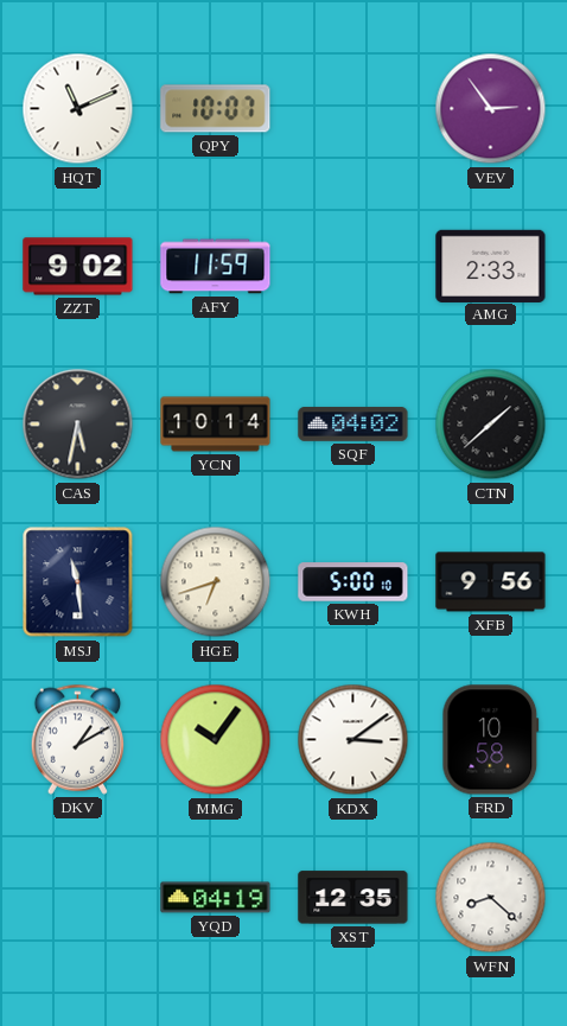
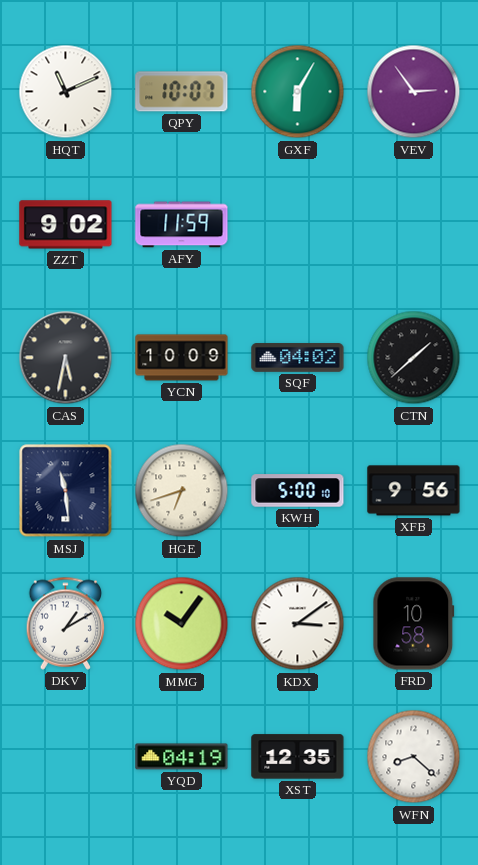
GXF: none -> 6:05
AMG: 2:33 -> none
YCN: 10:14 -> 10:09
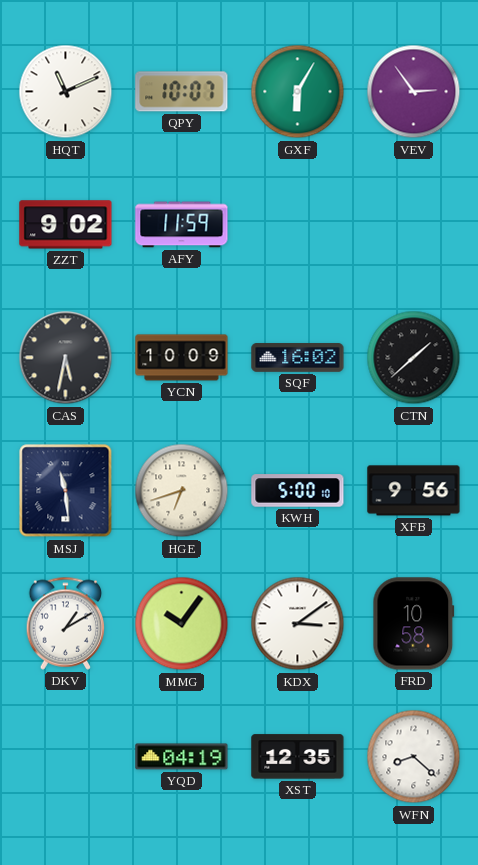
SQF: 04:02 -> 16:02
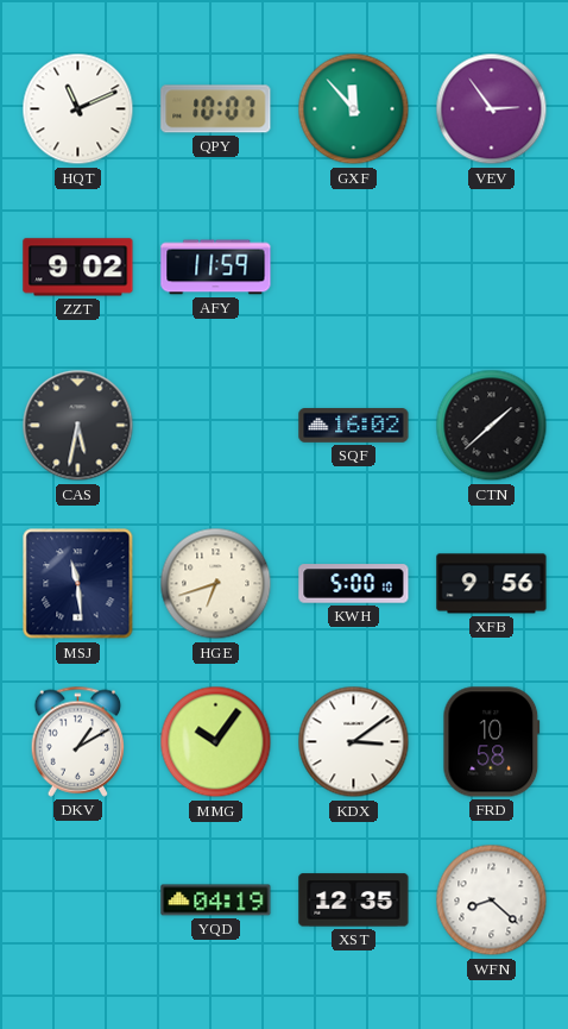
GXF: 6:05 -> 11:53
YCN: 10:09 -> none
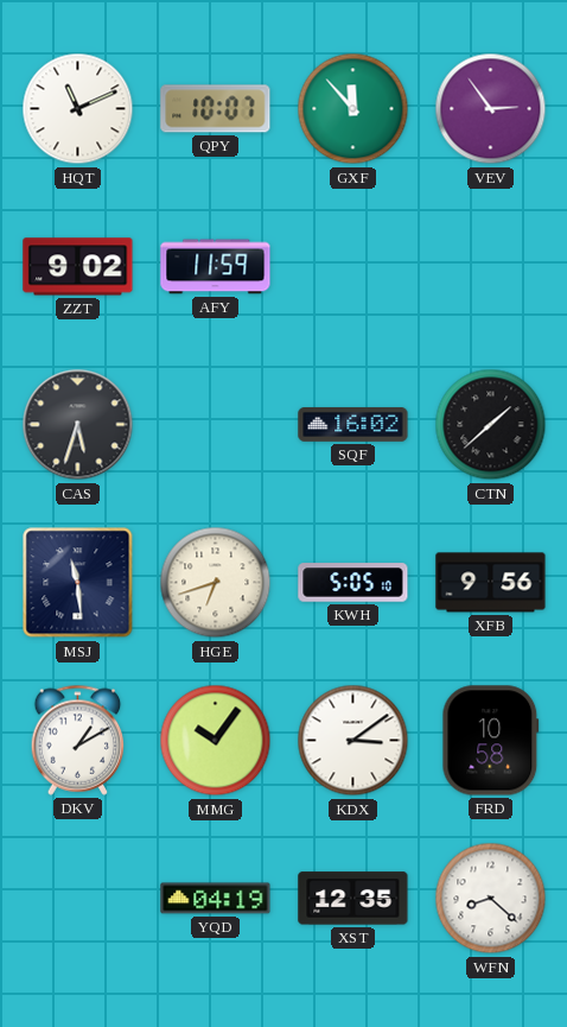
CAS: 5:32 -> 5:33
KWH: 5:00 -> 5:05
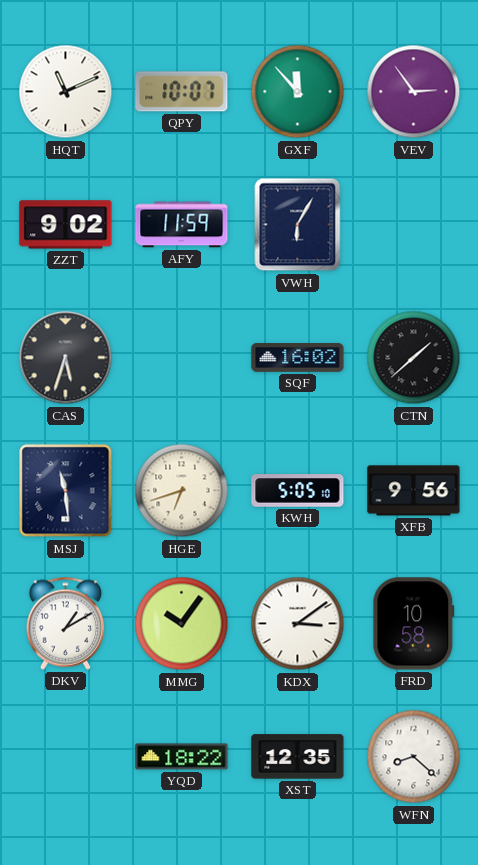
VWH: none -> 6:05
YQD: 04:19 -> 18:22
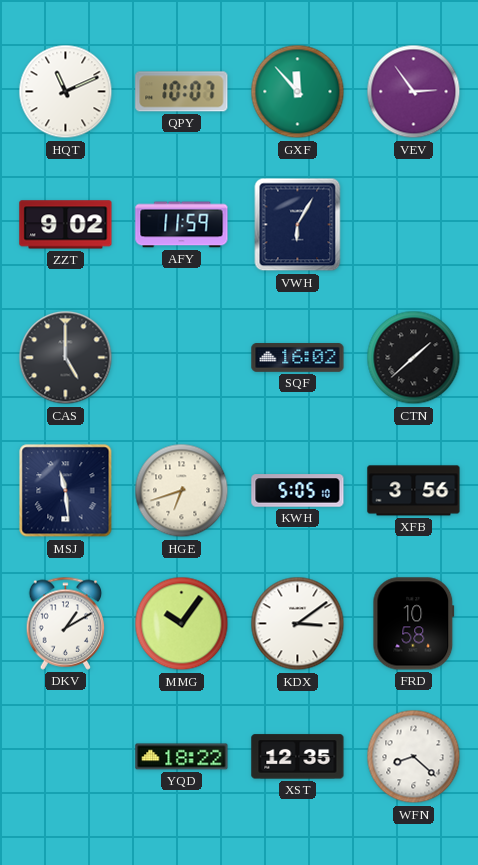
CAS: 5:33 -> 5:00
XFB: 9:56 -> 3:56
